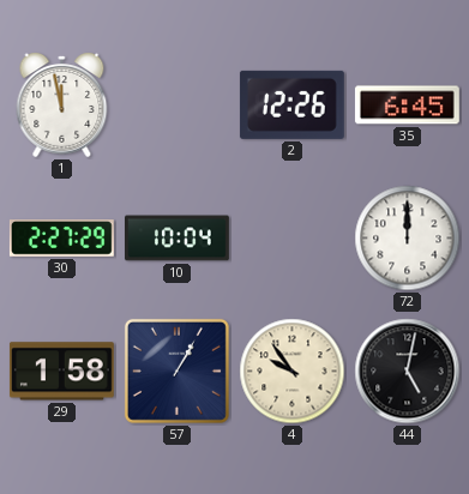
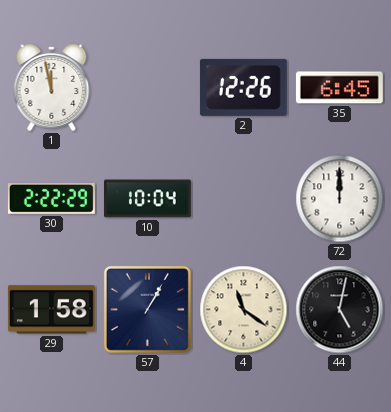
30: 2:27 -> 2:22
4: 9:54 -> 11:21
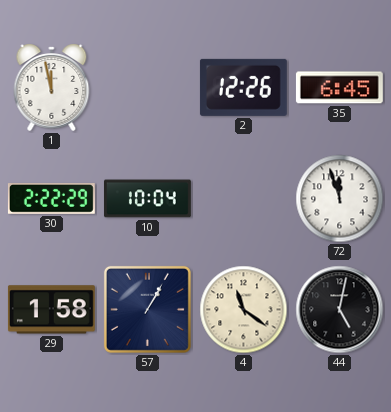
72: 12:00 -> 11:57
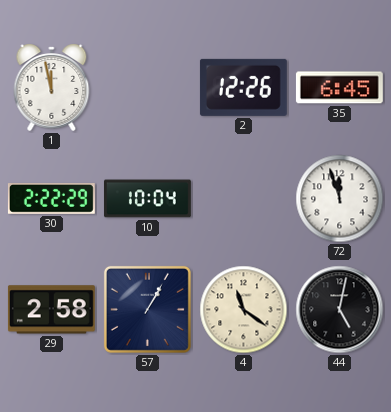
29: 1:58 -> 2:58
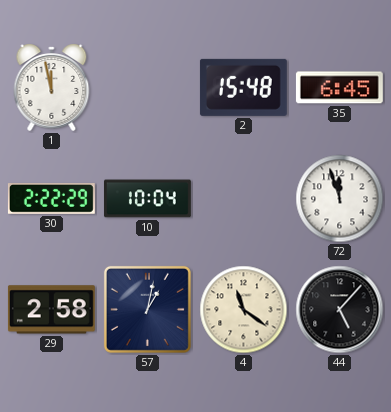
2: 12:26 -> 15:48
57: 1:05 -> 1:02
44: 5:02 -> 5:07
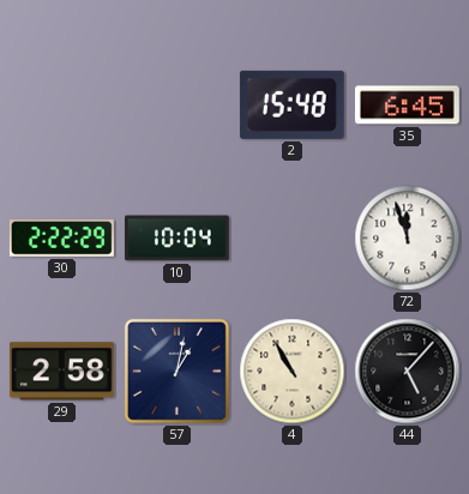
1: 11:58 -> none
4: 11:21 -> 10:55
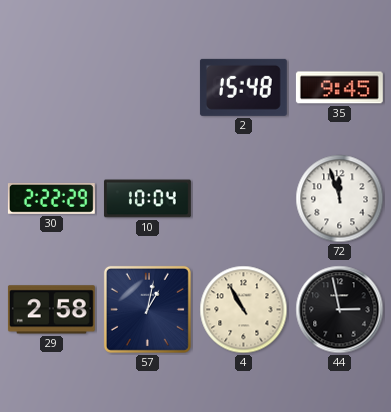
35: 6:45 -> 9:45
44: 5:07 -> 2:58
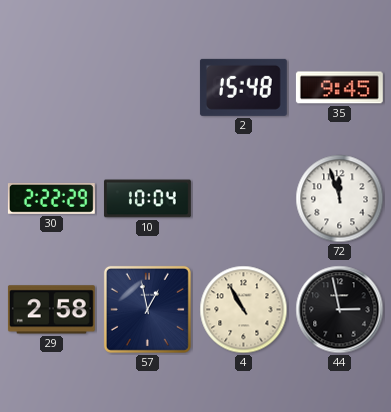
57: 1:02 -> 12:58
